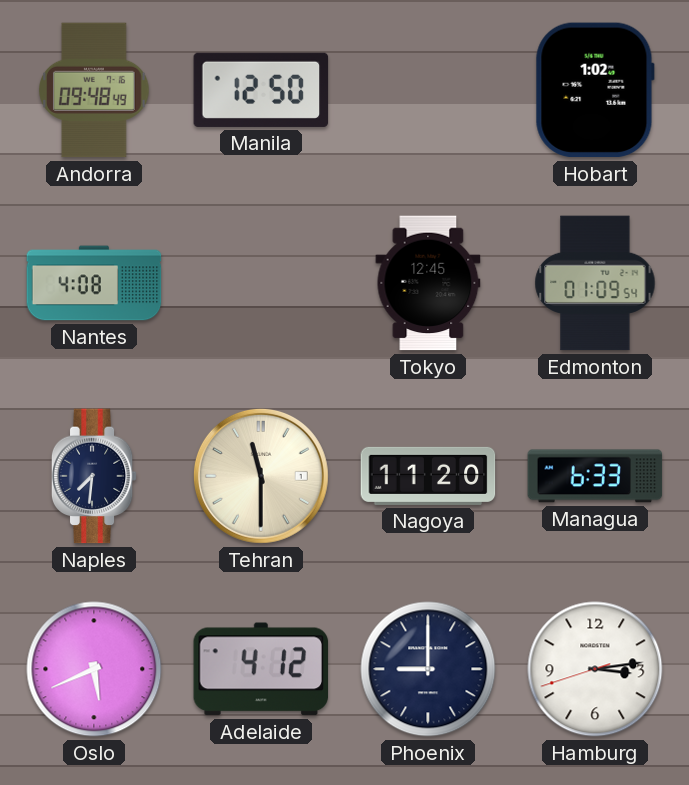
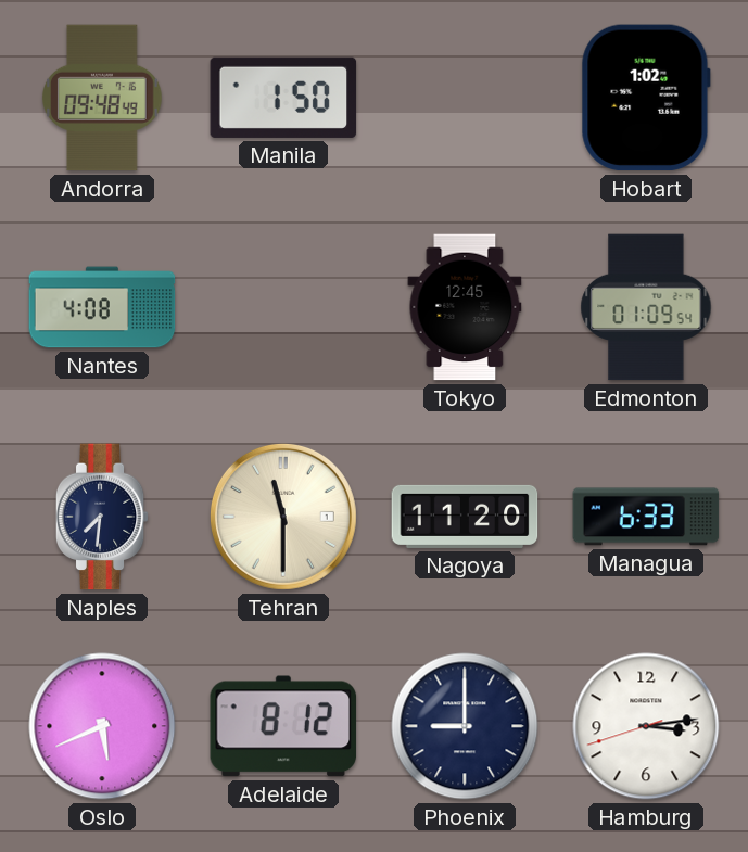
Manila: 12:50 -> 1:50
Adelaide: 4:12 -> 8:12
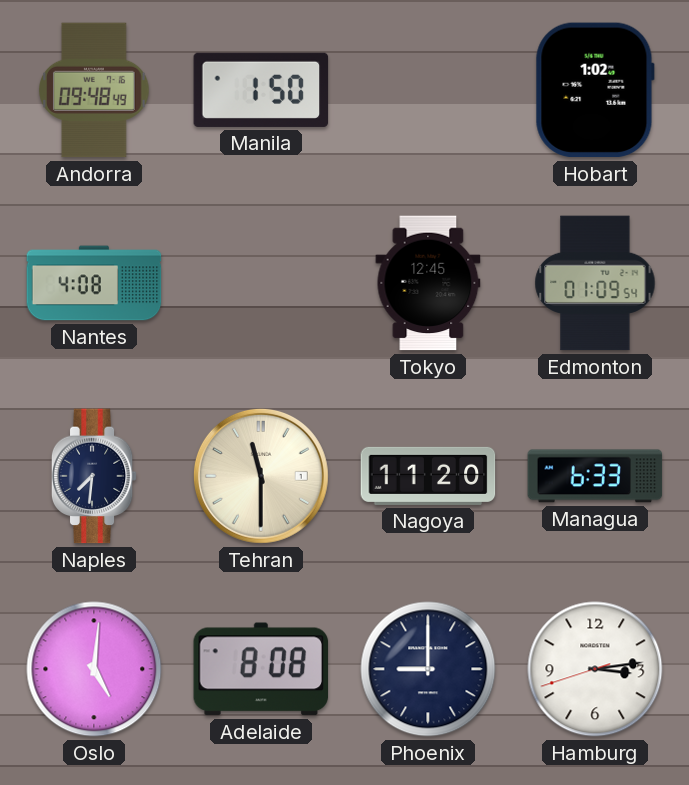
Oslo: 5:41 -> 5:01
Adelaide: 8:12 -> 8:08
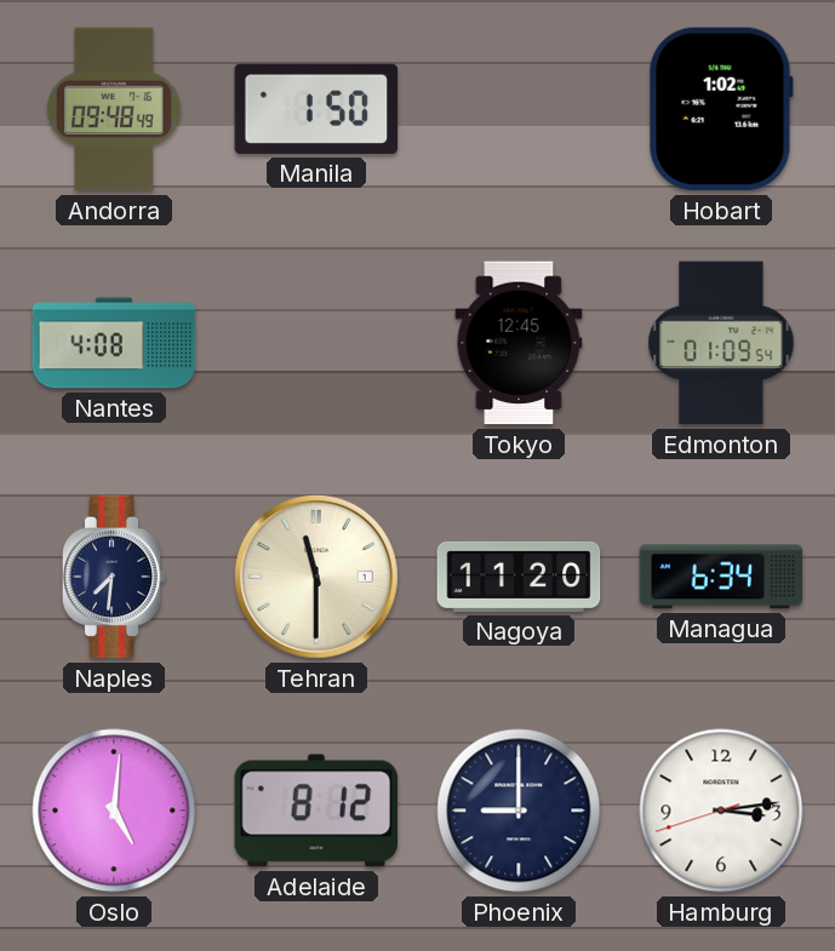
Managua: 6:33 -> 6:34
Adelaide: 8:08 -> 8:12
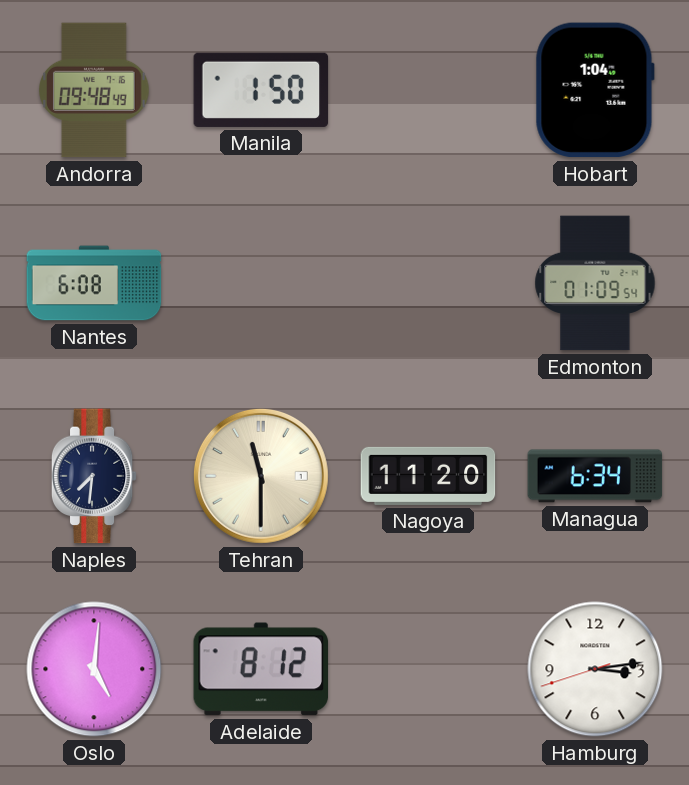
Hobart: 1:02 -> 1:04
Nantes: 4:08 -> 6:08
Tokyo: 12:45 -> none
Phoenix: 9:00 -> none
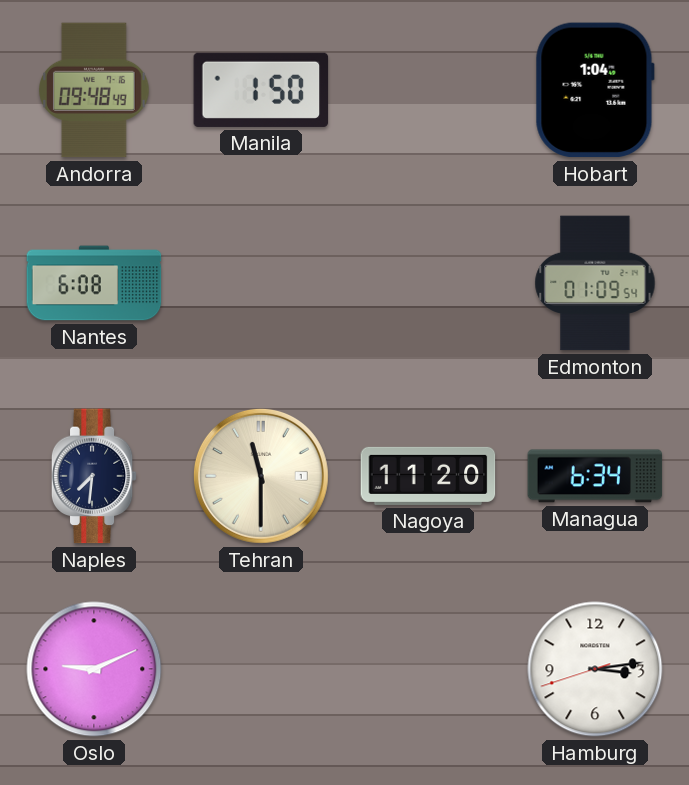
Oslo: 5:01 -> 9:11
Adelaide: 8:12 -> none
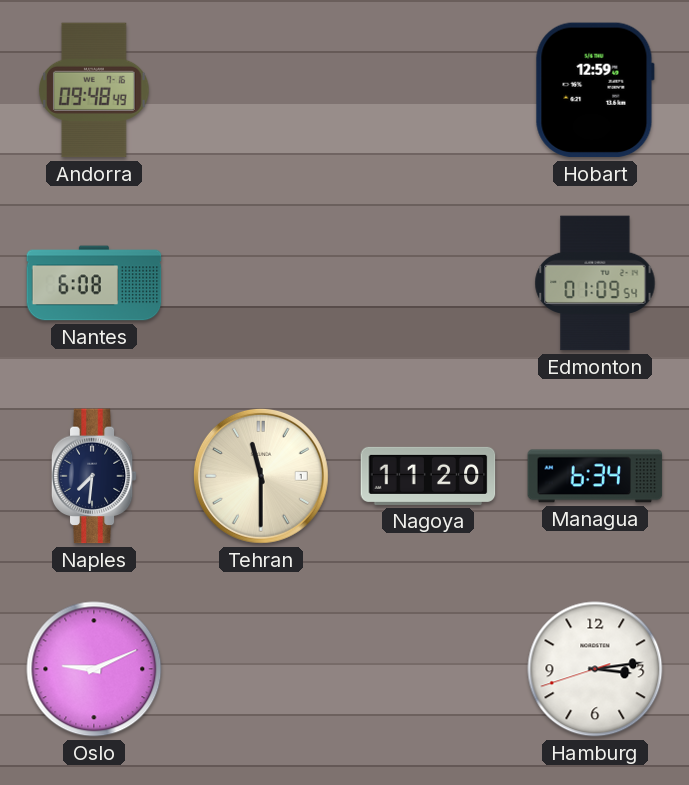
Manila: 1:50 -> none
Hobart: 1:04 -> 12:59
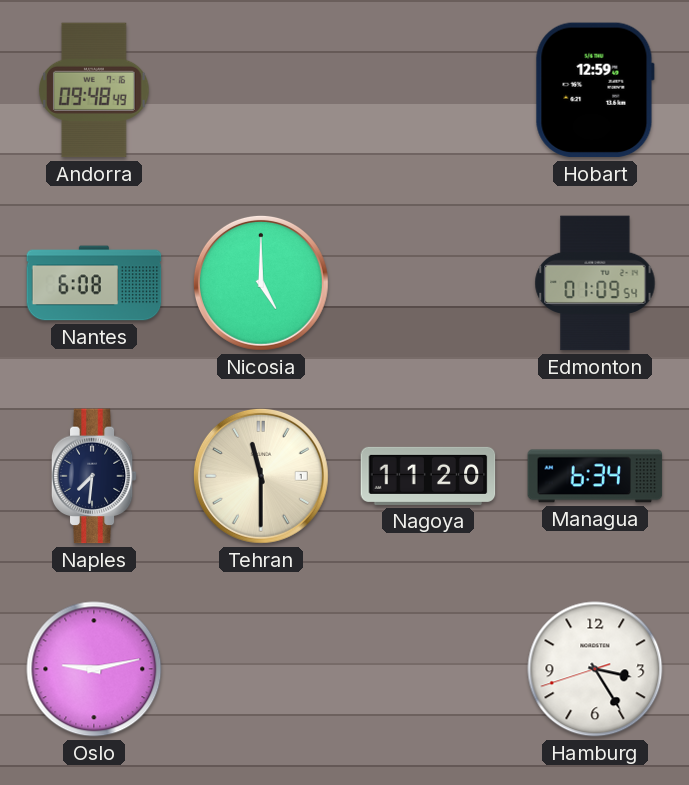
Nicosia: none -> 5:00
Oslo: 9:11 -> 9:13
Hamburg: 3:13 -> 3:24
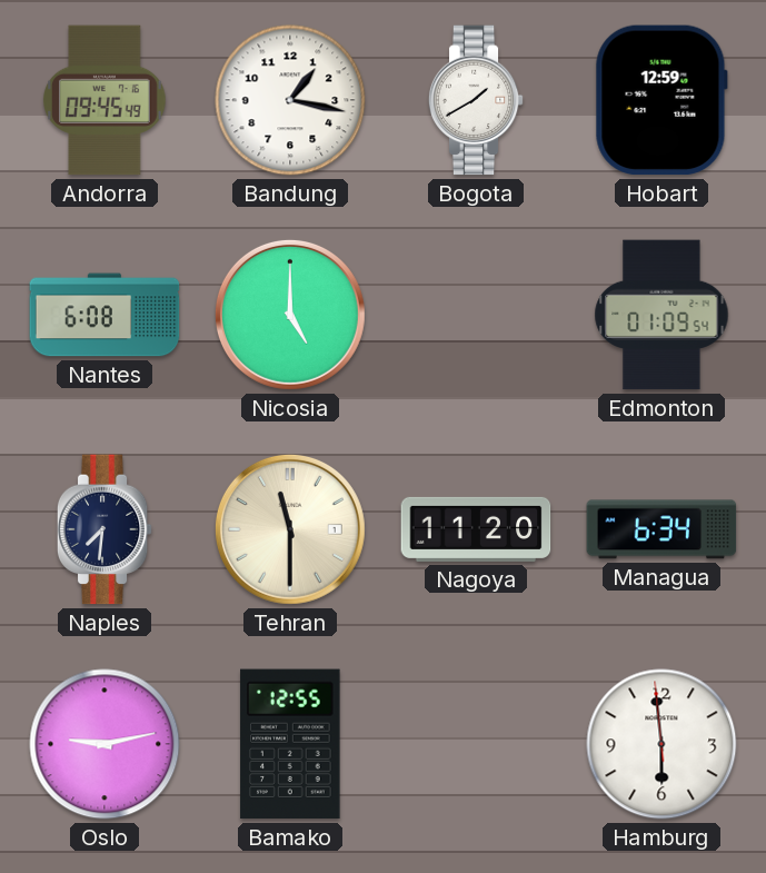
Andorra: 09:48 -> 09:45
Bandung: none -> 1:17
Bogota: none -> 1:40
Bamako: none -> 12:55
Hamburg: 3:24 -> 5:58
